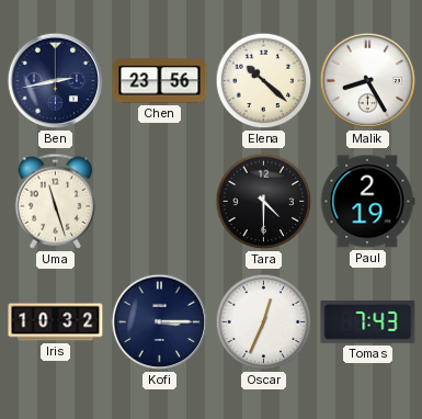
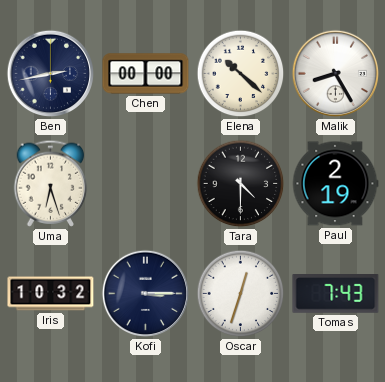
Chen: 23:56 -> 00:00
Uma: 11:27 -> 6:27
Oscar: 12:34 -> 12:33
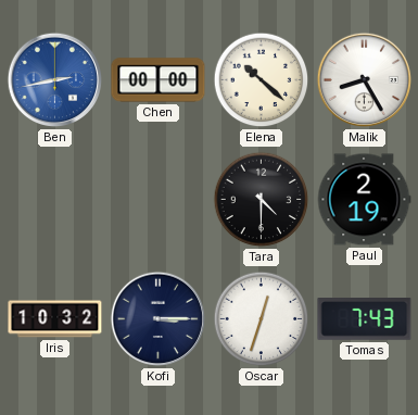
Ben dial: navy -> blue
Uma: 6:27 -> none
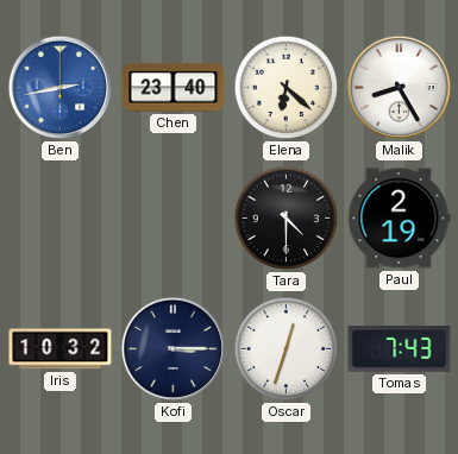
Chen: 00:00 -> 23:40
Elena: 10:22 -> 6:22
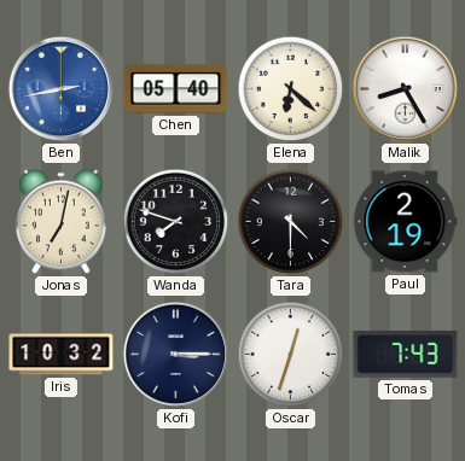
Chen: 23:40 -> 05:40
Jonas: none -> 7:02
Wanda: none -> 7:48
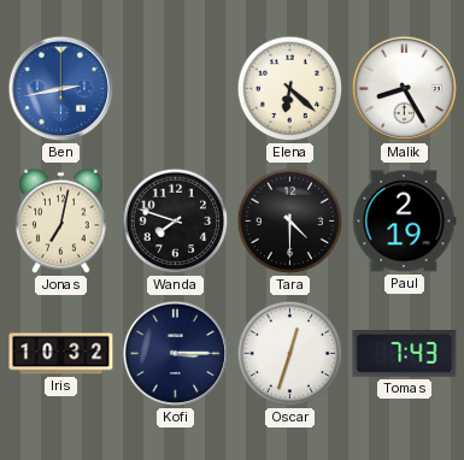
Chen: 05:40 -> none
